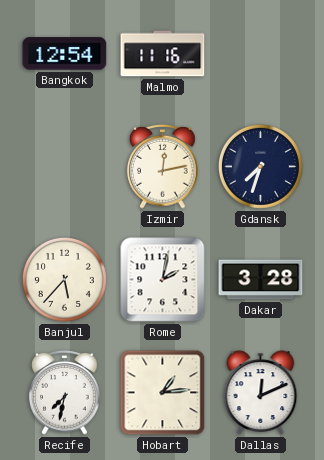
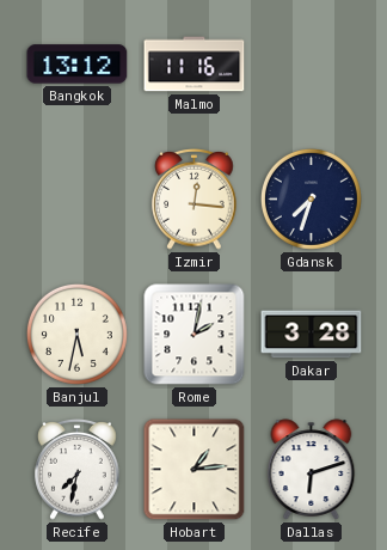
Bangkok: 12:54 -> 13:12
Izmir: 12:13 -> 12:16
Banjul: 5:37 -> 5:32
Dallas: 12:11 -> 6:12
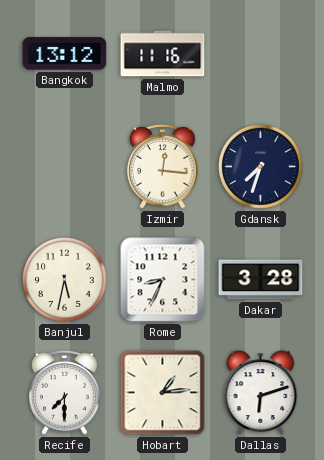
Rome: 2:02 -> 8:34
Recife: 7:32 -> 7:30
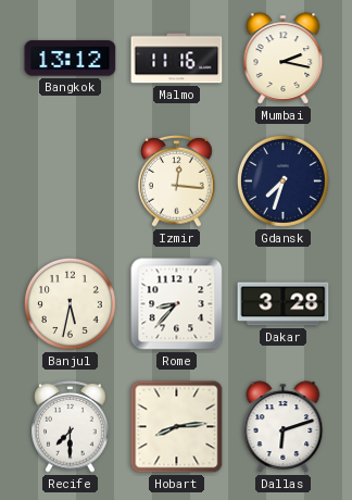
Mumbai: none -> 2:17
Rome: 8:34 -> 8:37
Hobart: 1:14 -> 8:14
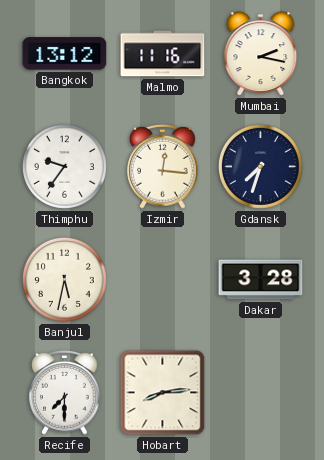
Thimphu: none -> 9:36
Rome: 8:37 -> none
Dallas: 6:12 -> none
